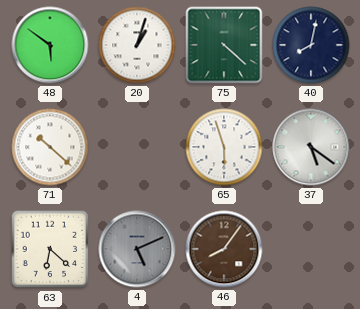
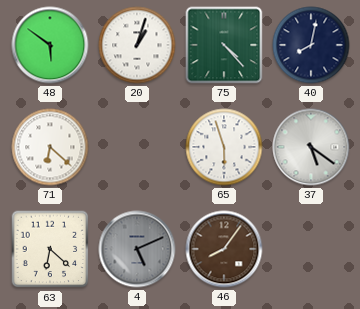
75: 4:22 -> 4:23
71: 10:22 -> 6:22
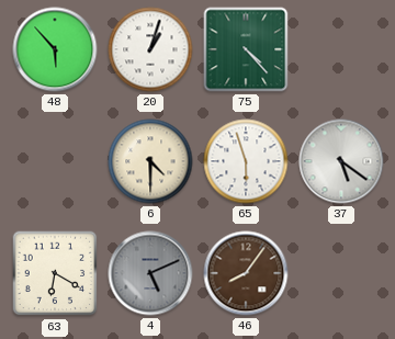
48: 5:51 -> 5:53
40: 8:02 -> none
71: 6:22 -> none
6: none -> 4:30
63: 6:22 -> 6:20
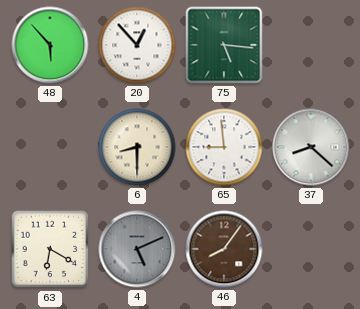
20: 1:03 -> 12:53
75: 4:23 -> 5:16
6: 4:30 -> 8:30
65: 5:57 -> 8:59
37: 5:21 -> 8:22
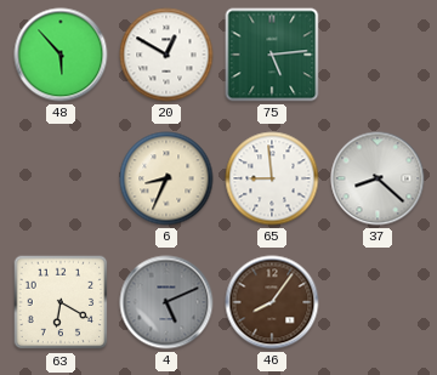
20: 12:53 -> 12:50
75: 5:16 -> 5:14
6: 8:30 -> 8:34
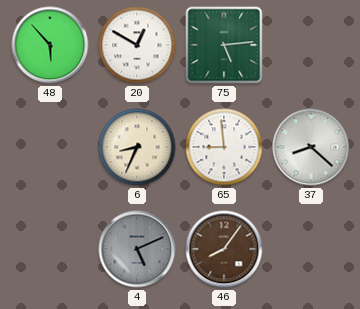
63: 6:20 -> none
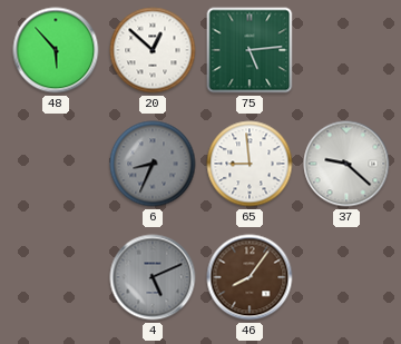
20: 12:50 -> 12:52
6 dial: cream -> grey
37: 8:22 -> 9:22
